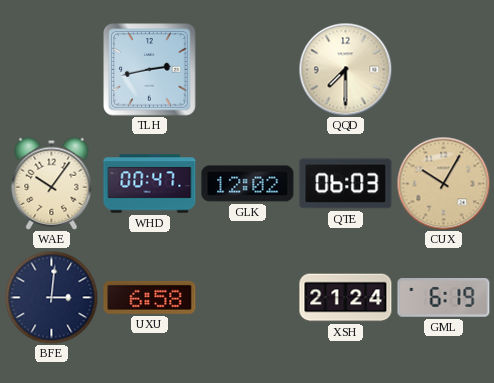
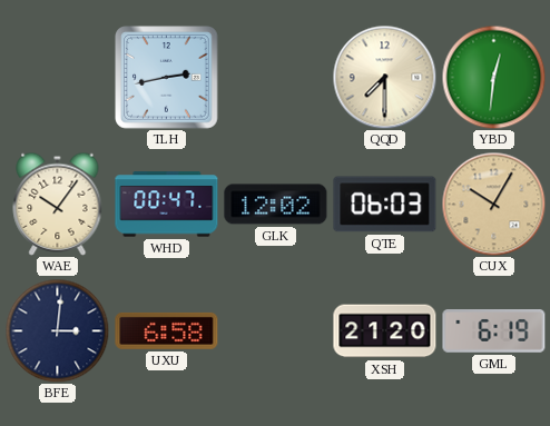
YBD: none -> 12:31
XSH: 21:24 -> 21:20
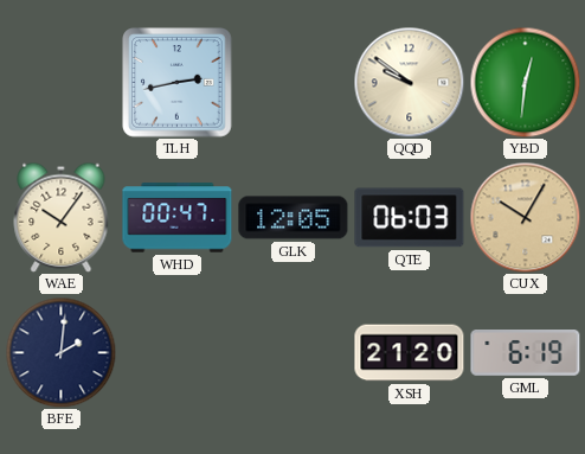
QQD: 7:30 -> 9:51
GLK: 12:02 -> 12:05
BFE: 3:01 -> 2:01
UXU: 6:58 -> none
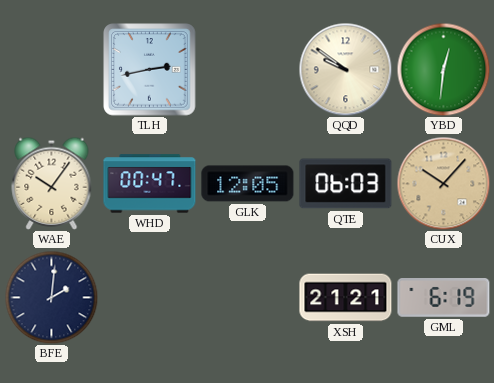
CUX: 10:05 -> 10:07
XSH: 21:20 -> 21:21
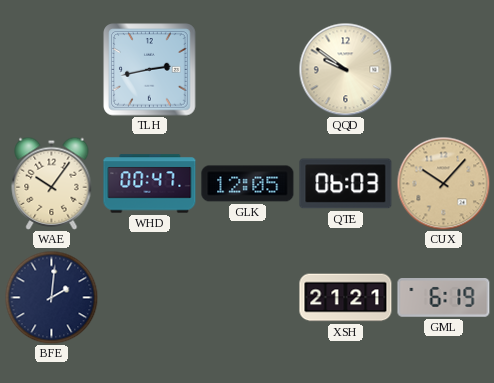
YBD: 12:31 -> none
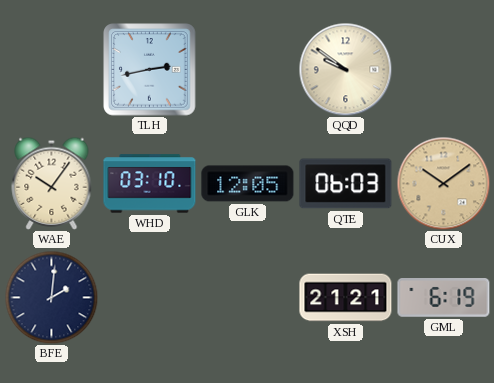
WHD: 00:47 -> 03:10
CUX: 10:07 -> 10:09
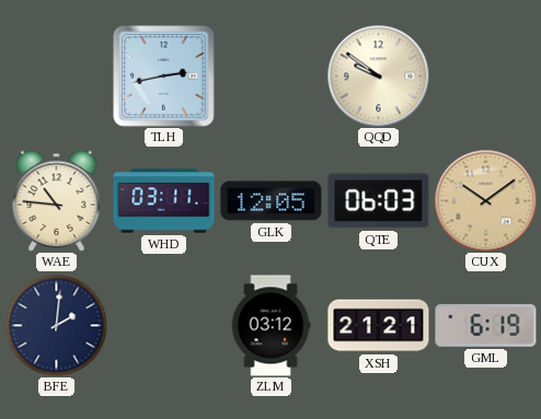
WAE: 10:06 -> 10:46
WHD: 03:10 -> 03:11
ZLM: none -> 03:12
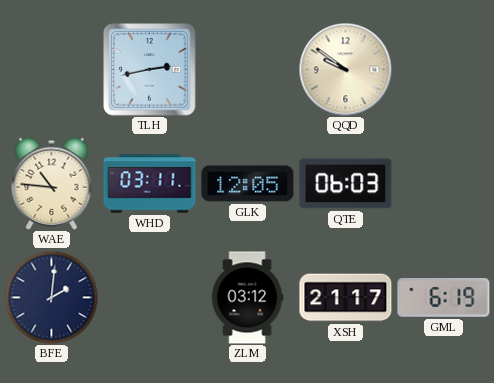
CUX: 10:09 -> none
XSH: 21:21 -> 21:17
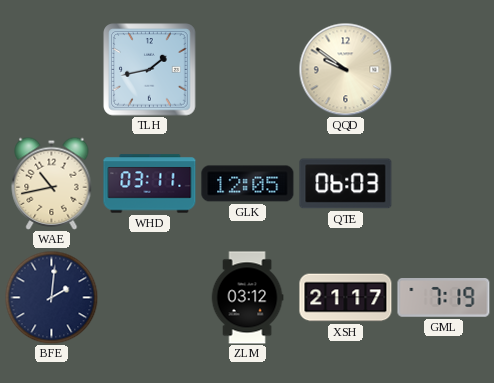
TLH: 2:43 -> 1:43
WAE: 10:46 -> 10:43
GML: 6:19 -> 7:19
